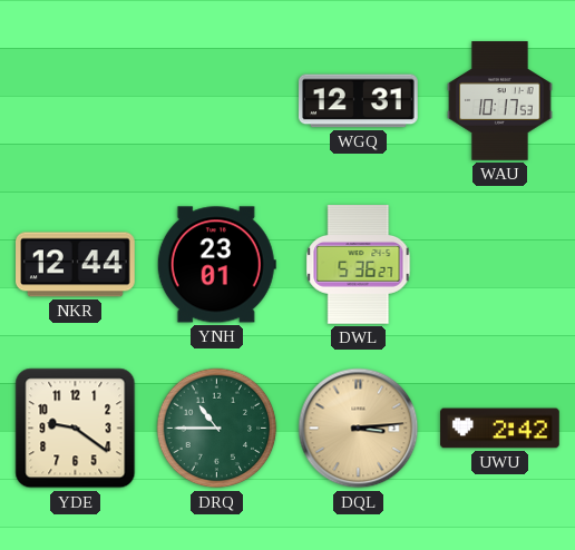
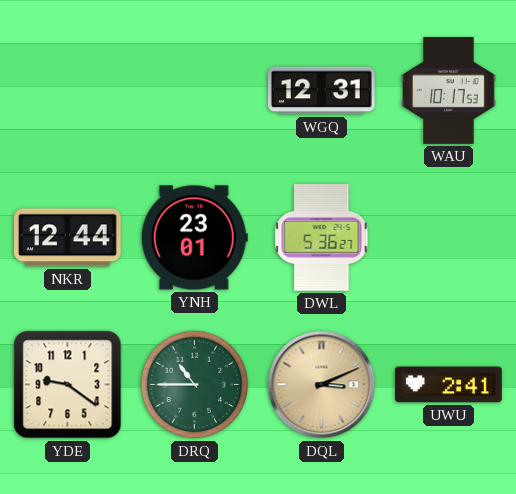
DQL: 3:14 -> 3:11
UWU: 2:42 -> 2:41
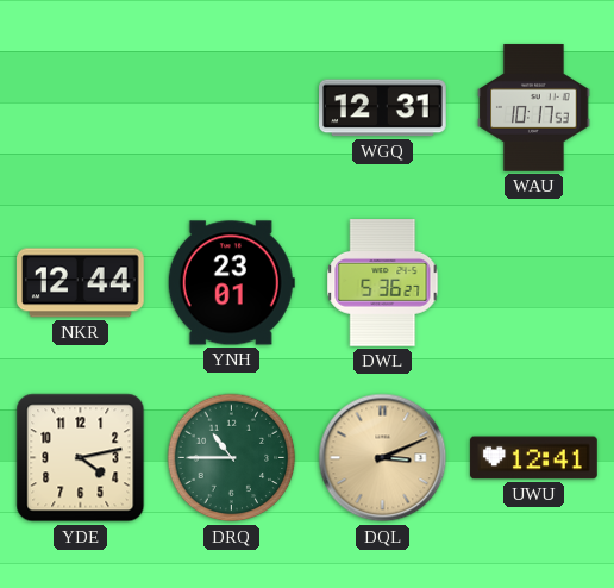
YDE: 9:21 -> 4:13
UWU: 2:41 -> 12:41
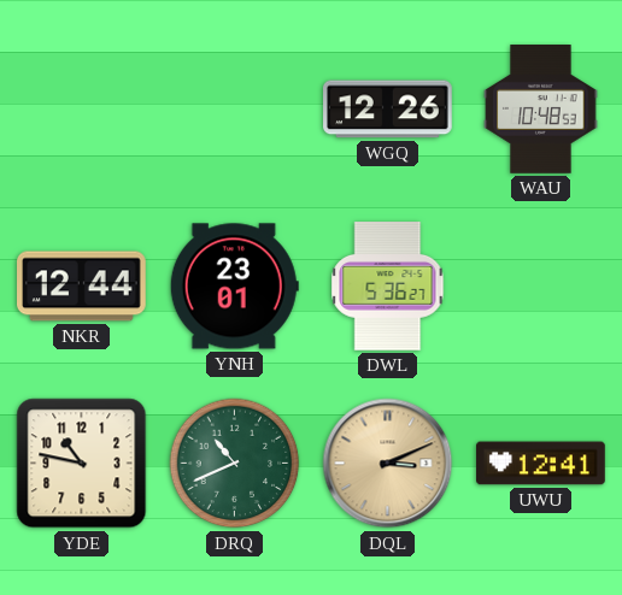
WGQ: 12:31 -> 12:26
WAU: 10:17 -> 10:48
YDE: 4:13 -> 10:47
DRQ: 10:45 -> 10:41
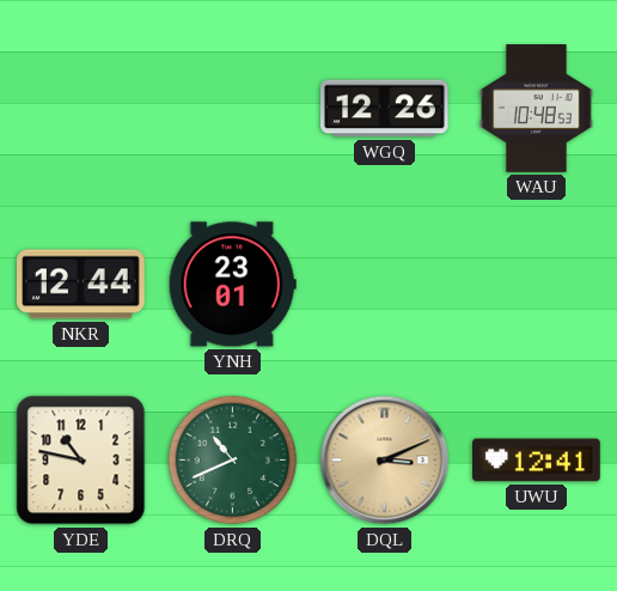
DWL: 5:36 -> none
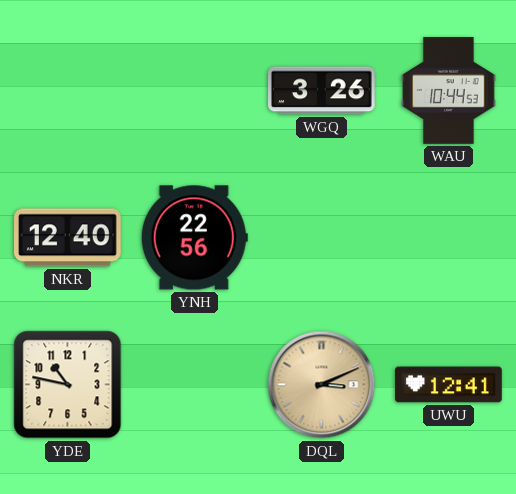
WGQ: 12:26 -> 3:26
WAU: 10:48 -> 10:44
NKR: 12:44 -> 12:40
YNH: 23:01 -> 22:56
DRQ: 10:41 -> none
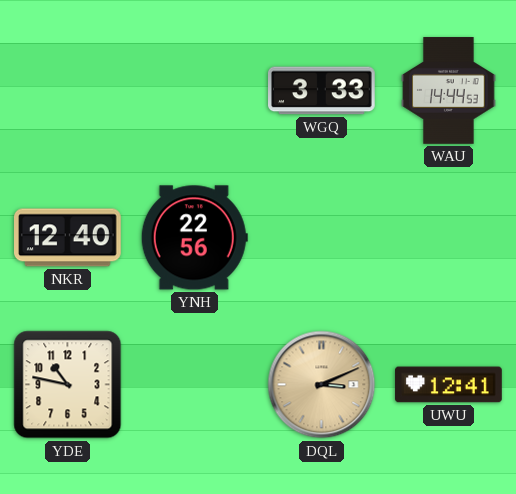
WGQ: 3:26 -> 3:33
WAU: 10:44 -> 14:44
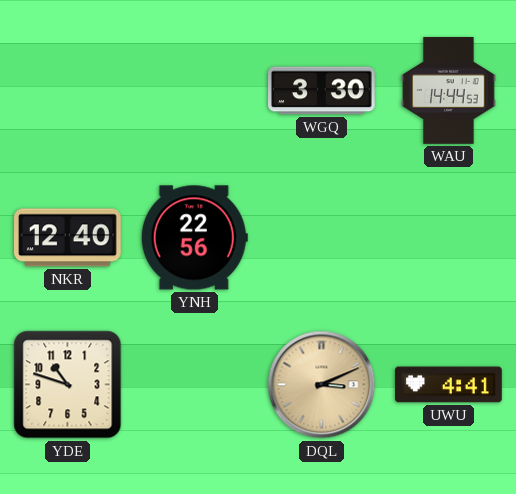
WGQ: 3:33 -> 3:30
YDE: 10:47 -> 10:48
UWU: 12:41 -> 4:41
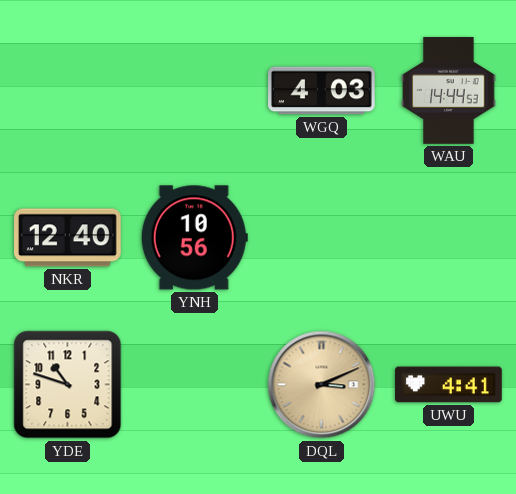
WGQ: 3:30 -> 4:03
YNH: 22:56 -> 10:56
